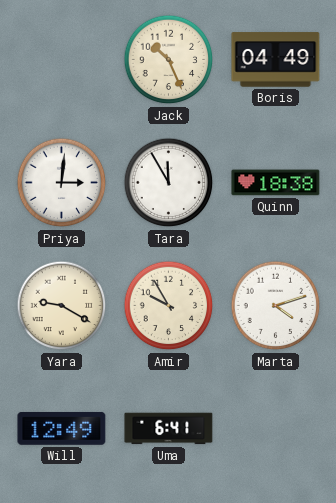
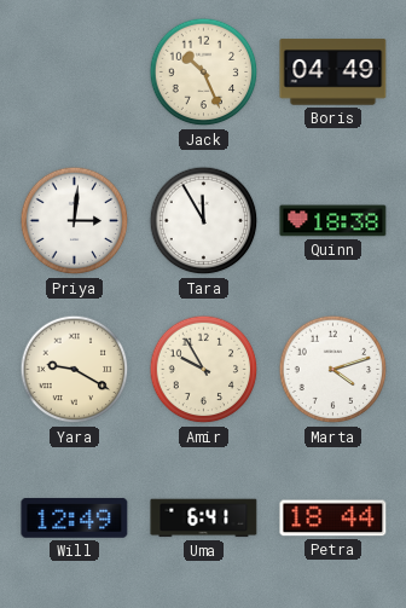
Petra: none -> 18:44
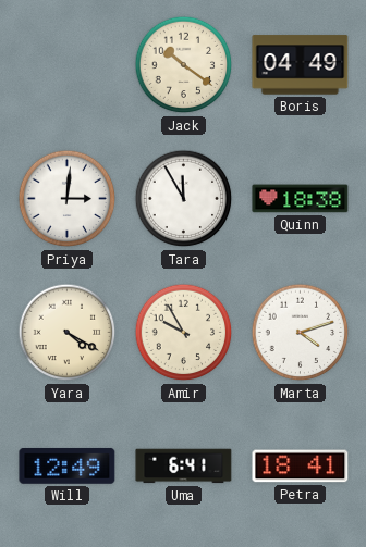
Jack: 10:26 -> 10:21
Yara: 9:20 -> 4:20
Petra: 18:44 -> 18:41
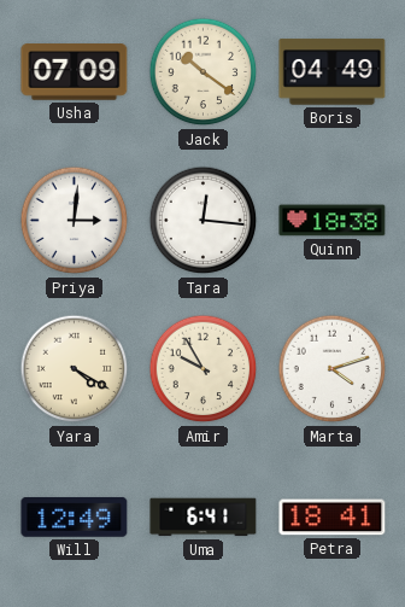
Usha: none -> 07:09
Tara: 11:55 -> 12:16
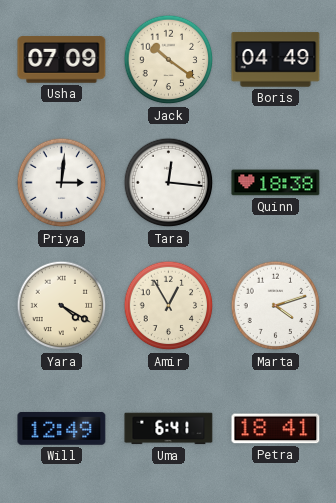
Amir: 9:55 -> 12:55
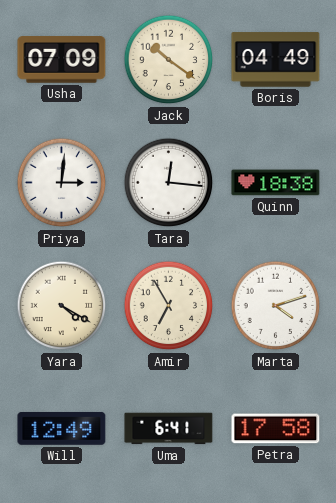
Amir: 12:55 -> 6:55
Petra: 18:41 -> 17:58
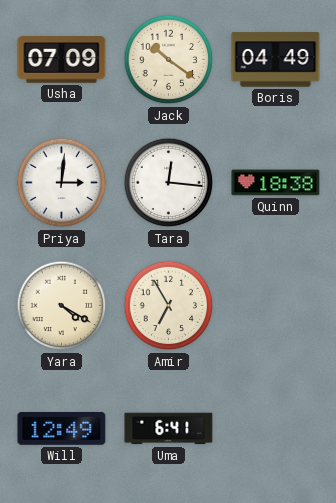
Marta: 4:12 -> none
Petra: 17:58 -> none
